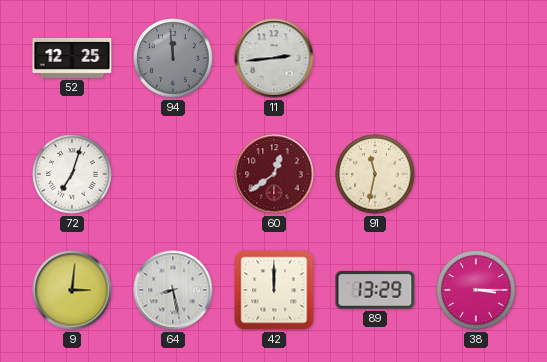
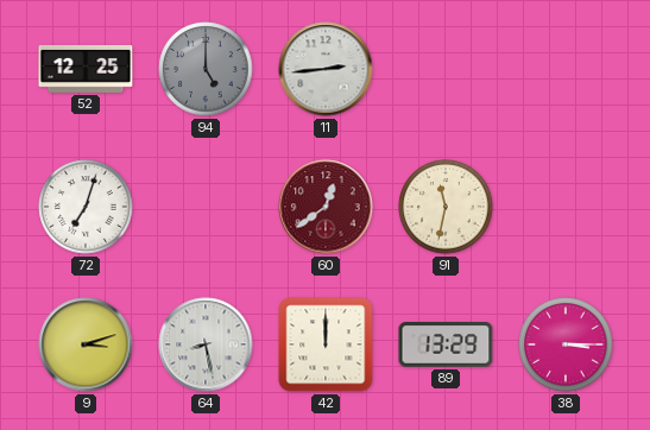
94: 11:59 -> 5:00
9: 3:01 -> 3:12
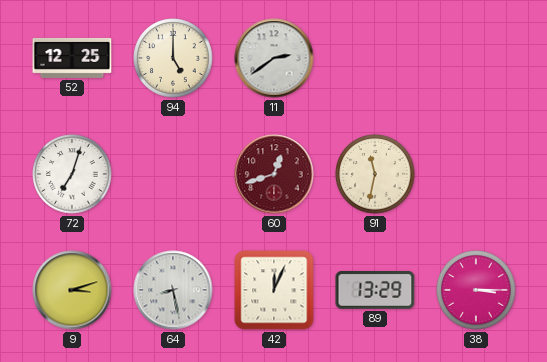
94 dial: grey -> cream
11: 2:44 -> 2:39
60: 12:39 -> 12:42
42: 12:00 -> 12:04
